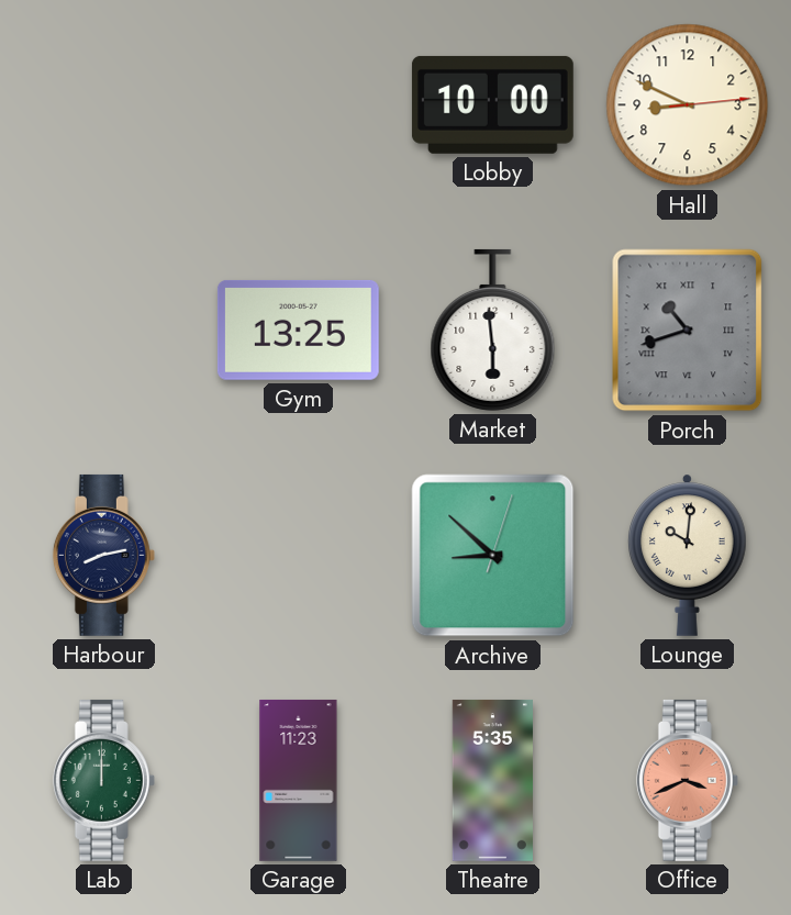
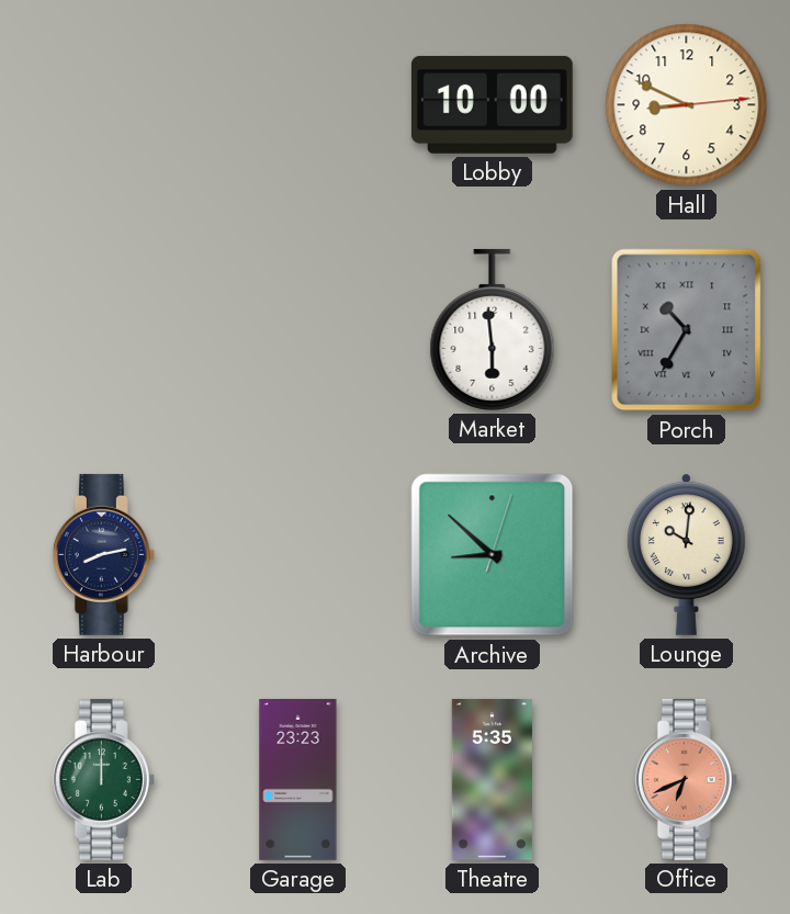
Gym: 13:25 -> none
Porch: 10:42 -> 10:35
Garage: 11:23 -> 23:23
Office: 3:41 -> 6:41
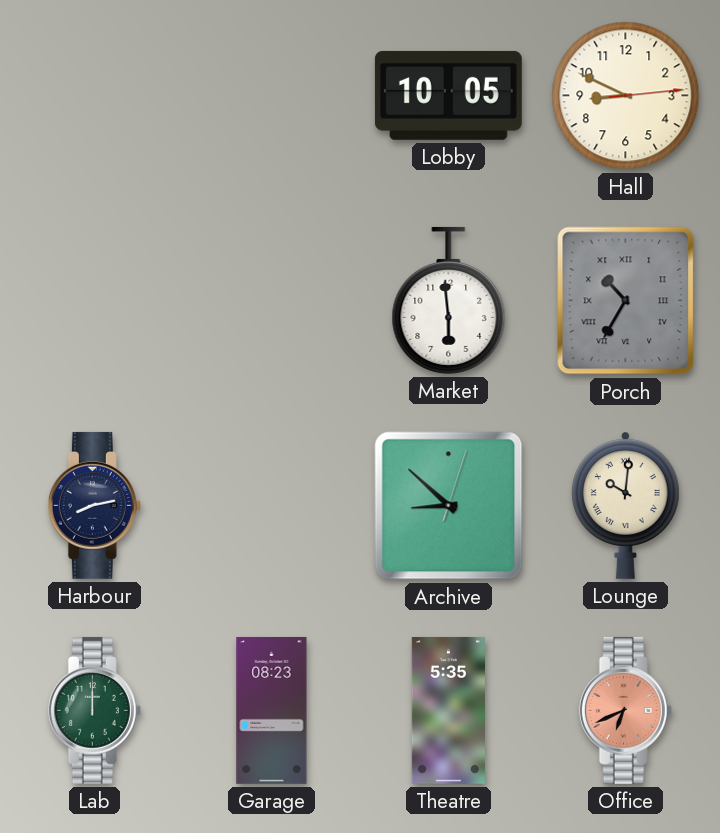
Lobby: 10:00 -> 10:05
Garage: 23:23 -> 08:23
